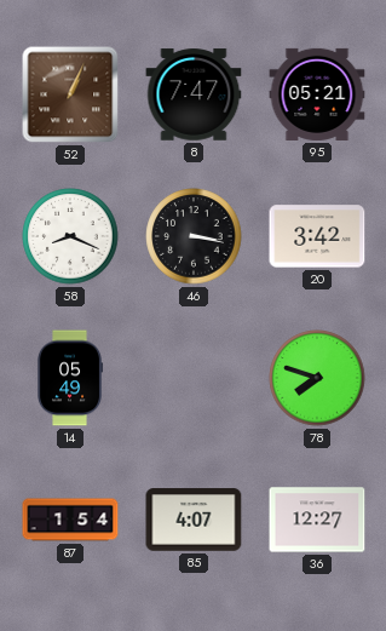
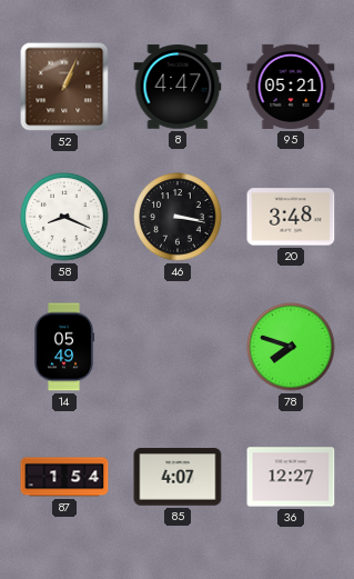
8: 7:47 -> 4:47
20: 3:42 -> 3:48
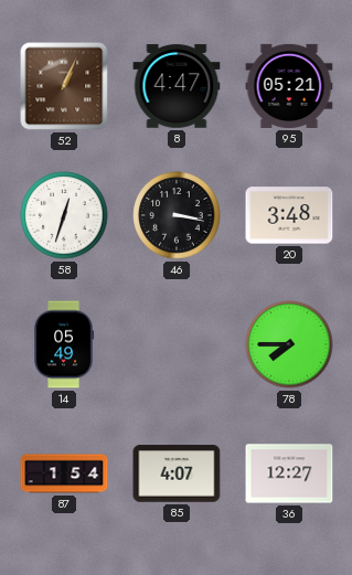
58: 8:19 -> 12:33
78: 7:48 -> 7:45
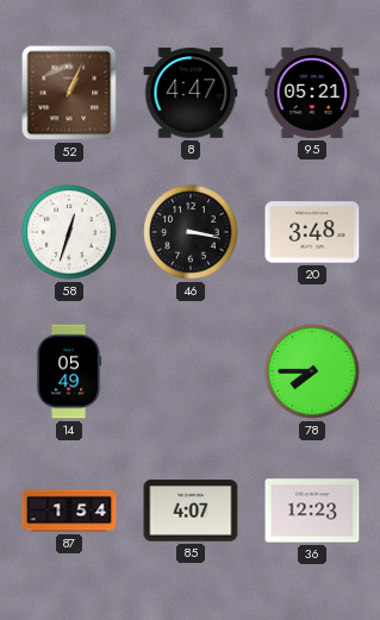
36: 12:27 -> 12:23
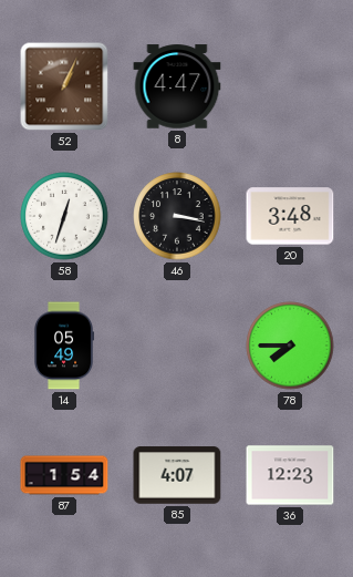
95: 05:21 -> none
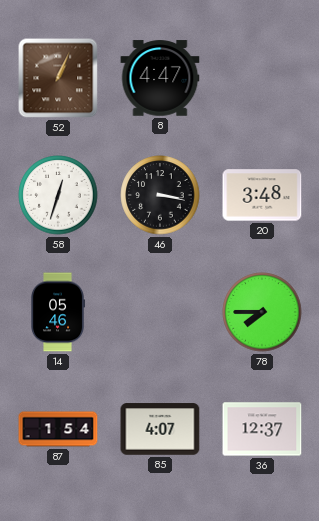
14: 05:49 -> 05:46
36: 12:23 -> 12:37
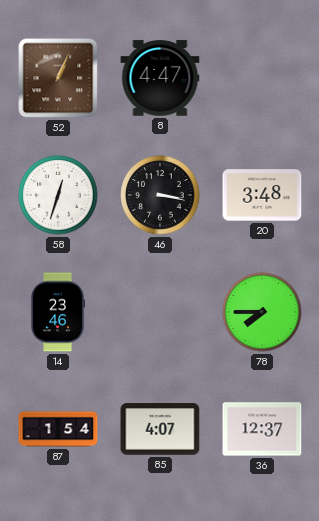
14: 05:46 -> 23:46
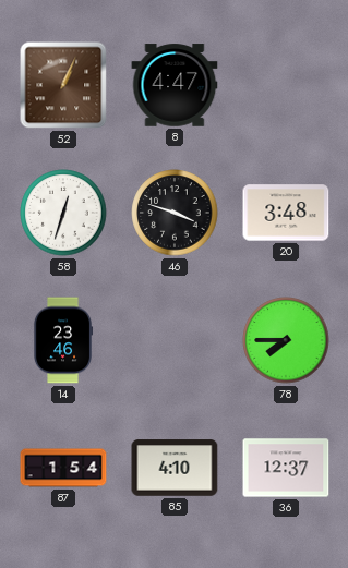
46: 3:17 -> 3:48
85: 4:07 -> 4:10
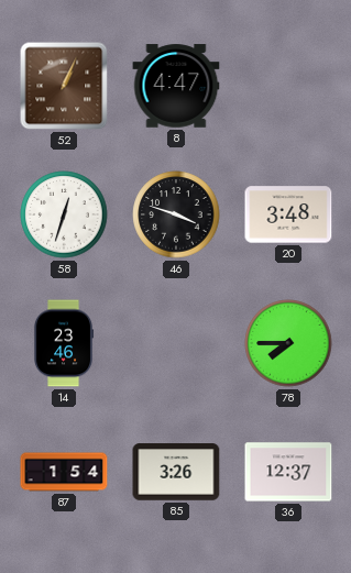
85: 4:10 -> 3:26
